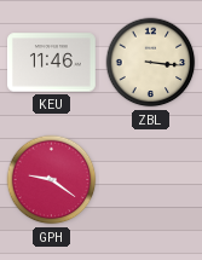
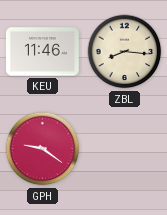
ZBL: 3:16 -> 8:16
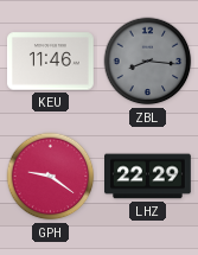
ZBL dial: cream -> grey
LHZ: none -> 22:29
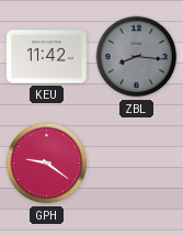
KEU: 11:46 -> 11:42
LHZ: 22:29 -> none
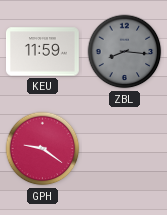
KEU: 11:42 -> 11:59
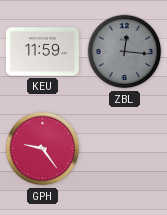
ZBL: 8:16 -> 12:16
GPH: 9:21 -> 9:24
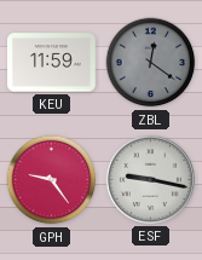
ZBL: 12:16 -> 12:21
ESF: none -> 9:17
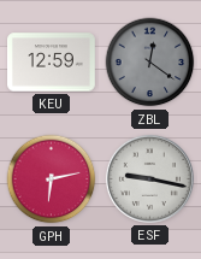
KEU: 11:59 -> 12:59
GPH: 9:24 -> 6:13
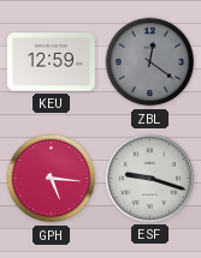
GPH: 6:13 -> 5:16
ESF: 9:17 -> 9:18
